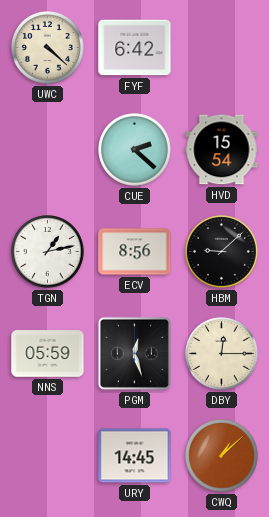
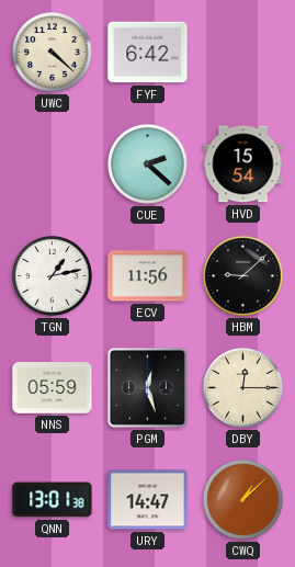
ECV: 8:56 -> 11:56
QNN: none -> 13:01
URY: 14:45 -> 14:47
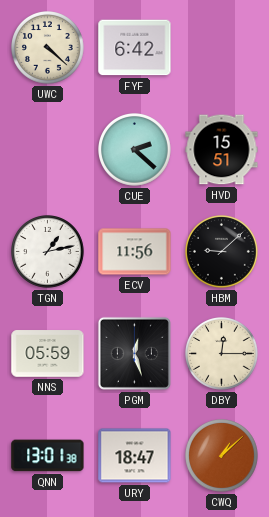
HVD: 15:54 -> 15:51
URY: 14:47 -> 18:47
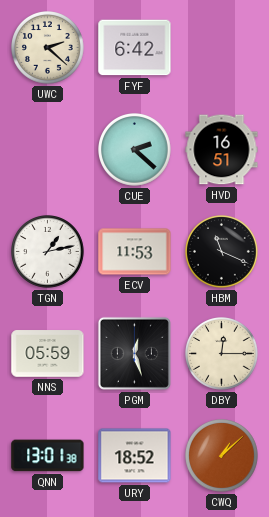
UWC: 4:22 -> 2:22
HVD: 15:51 -> 16:51
ECV: 11:56 -> 11:53
HBM: 9:08 -> 11:19
URY: 18:47 -> 18:52
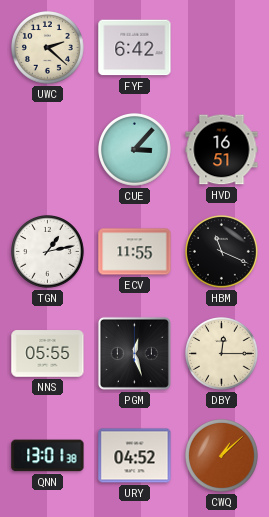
CUE: 2:22 -> 3:07
ECV: 11:53 -> 11:55
NNS: 05:59 -> 05:55
URY: 18:52 -> 04:52
